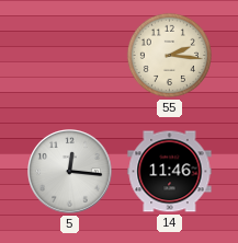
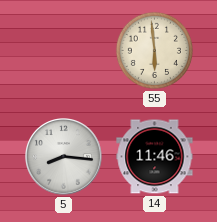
55: 2:16 -> 5:59
5: 12:16 -> 8:16
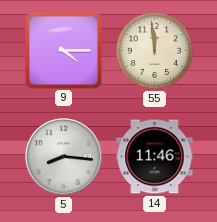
9: none -> 4:15
55: 5:59 -> 11:59
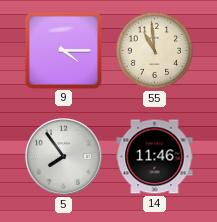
55: 11:59 -> 10:59
5: 8:16 -> 7:54
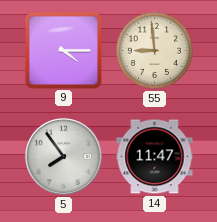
55: 10:59 -> 8:59
14: 11:46 -> 11:47
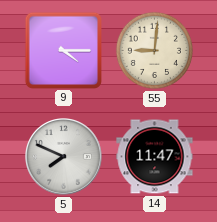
55: 8:59 -> 9:01
5: 7:54 -> 7:49
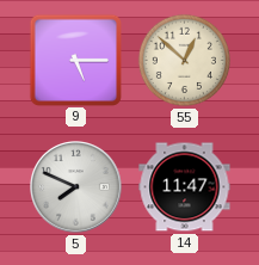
9: 4:15 -> 5:15
55: 9:01 -> 12:52
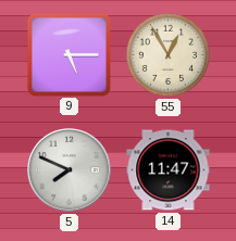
55: 12:52 -> 12:55
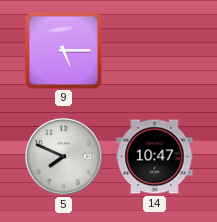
55: 12:55 -> none
14: 11:47 -> 10:47
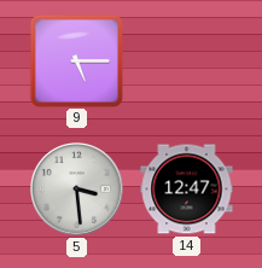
5: 7:49 -> 3:29
14: 10:47 -> 12:47
